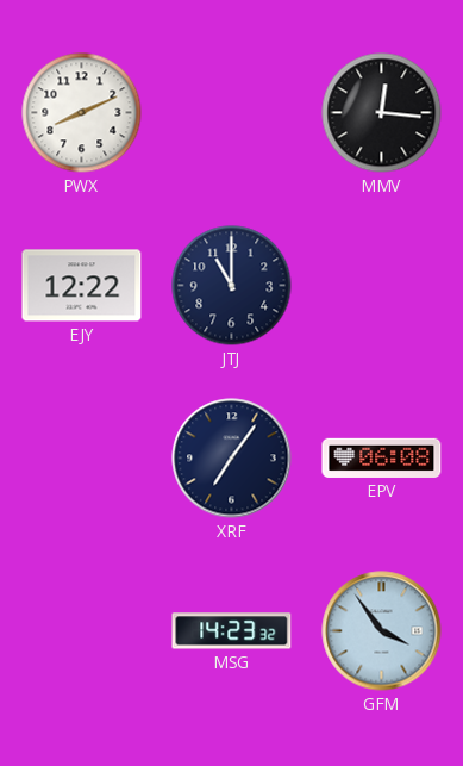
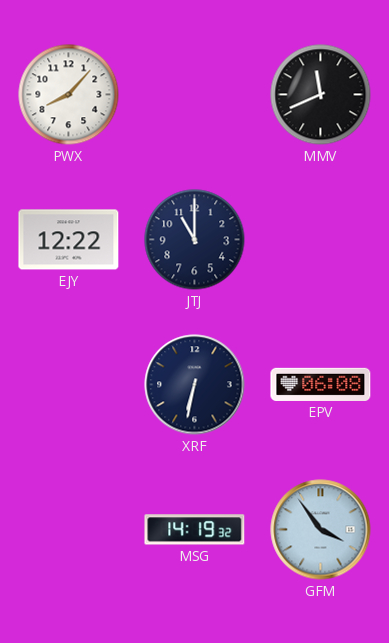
PWX: 8:11 -> 8:07
MMV: 12:16 -> 11:41
XRF: 7:06 -> 6:32
MSG: 14:23 -> 14:19
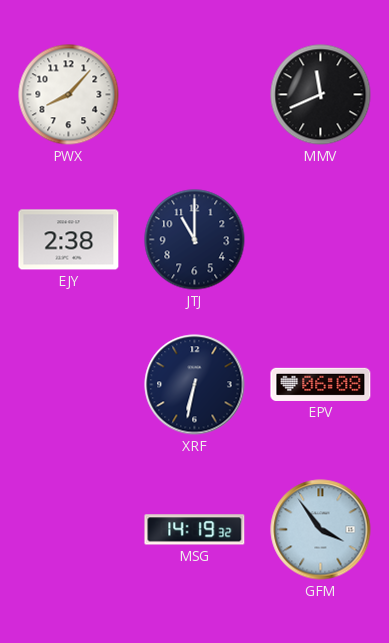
EJY: 12:22 -> 2:38
